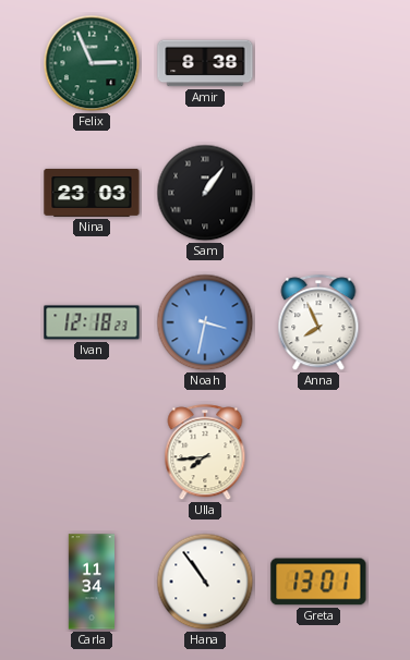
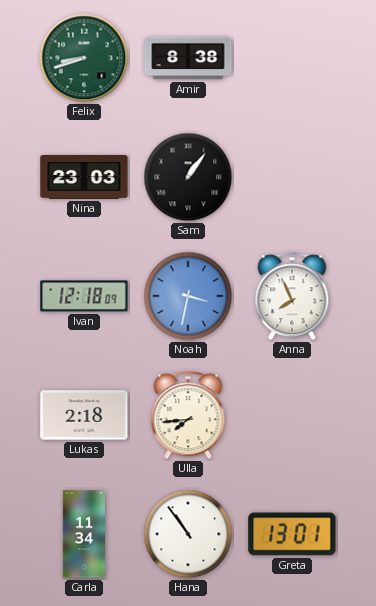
Felix: 2:56 -> 8:42
Ivan: 12:18:23 -> 12:18:09
Lukas: none -> 2:18
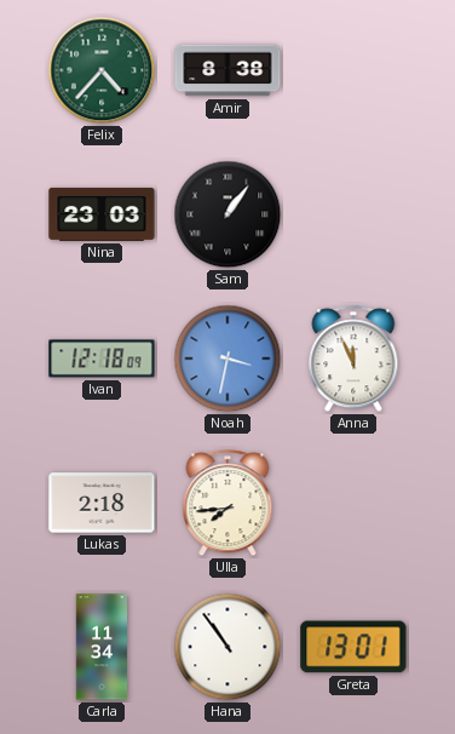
Felix: 8:42 -> 4:37
Anna: 7:56 -> 11:56
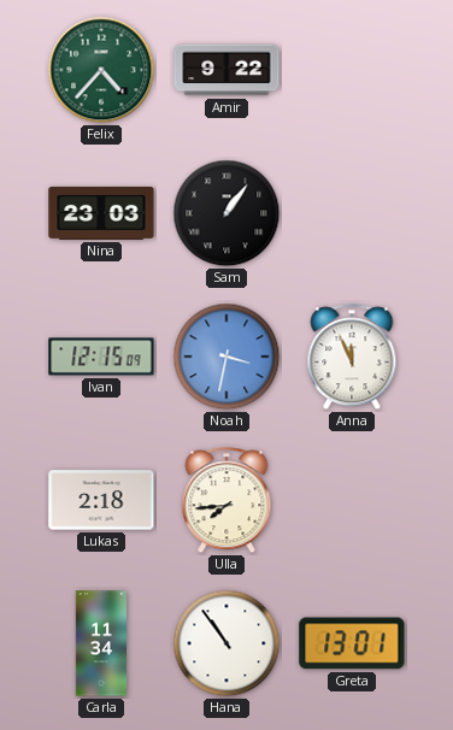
Amir: 8:38 -> 9:22
Ivan: 12:18 -> 12:15
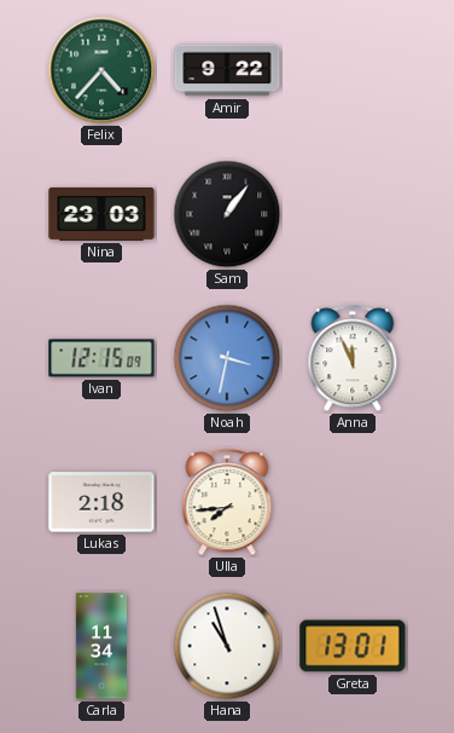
Hana: 10:54 -> 10:57
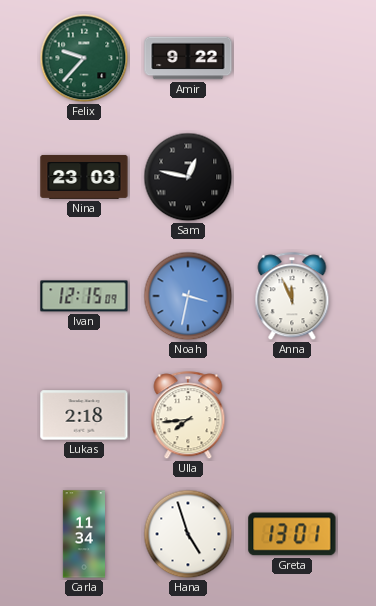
Felix: 4:37 -> 9:37
Sam: 1:06 -> 12:47
Hana: 10:57 -> 4:57
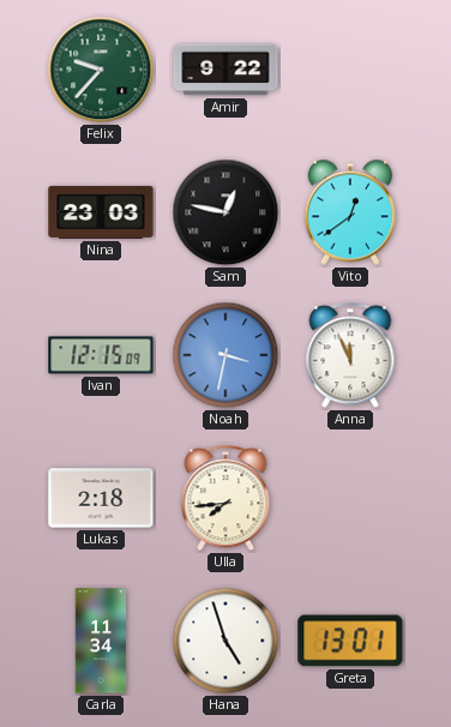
Vito: none -> 12:39
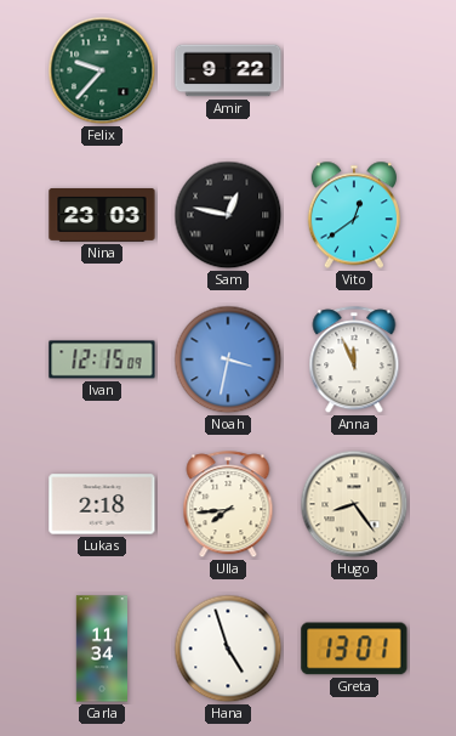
Hugo: none -> 8:24
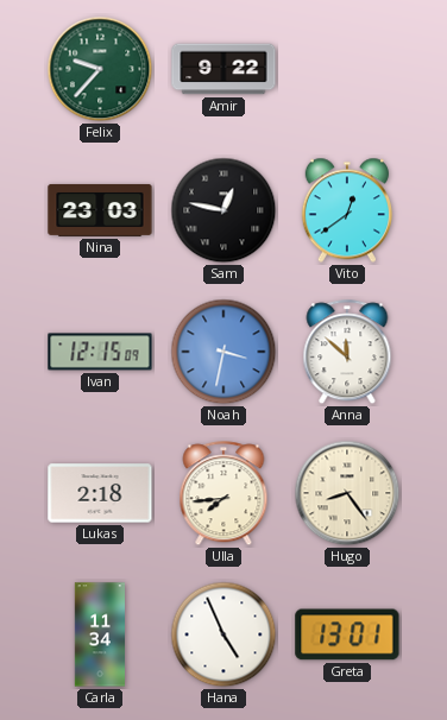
Anna: 11:56 -> 11:52
Hana: 4:57 -> 4:56
